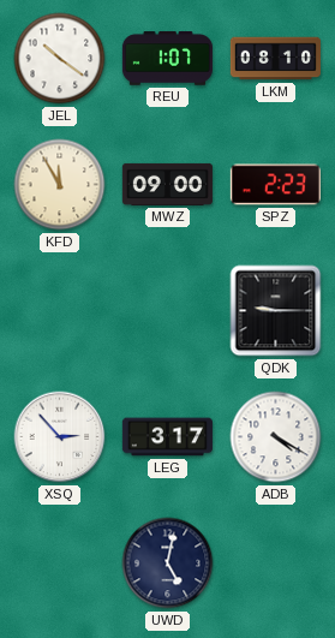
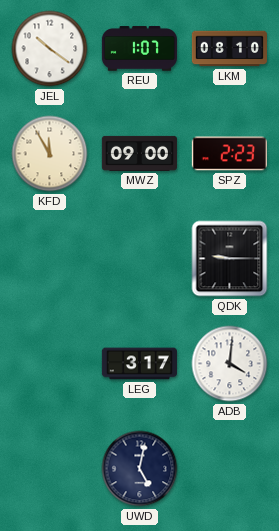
XSQ: 2:53 -> none
ADB: 4:20 -> 4:01
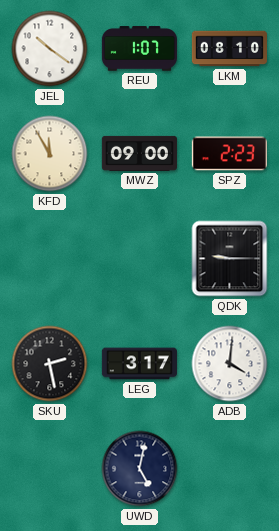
SKU: none -> 2:28
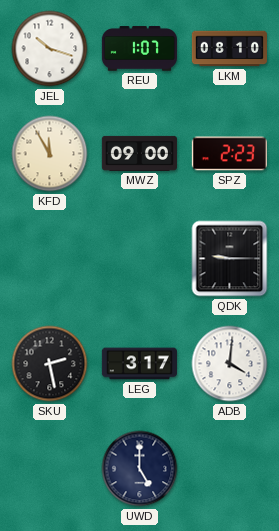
JEL: 10:21 -> 10:18
UWD: 5:02 -> 5:00
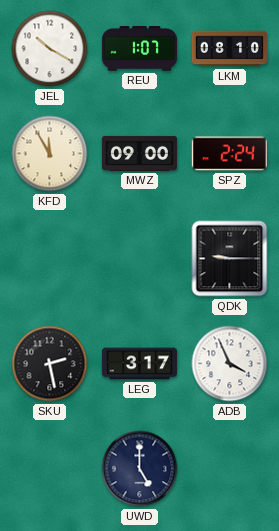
JEL: 10:18 -> 10:20
SPZ: 2:23 -> 2:24
ADB: 4:01 -> 3:56
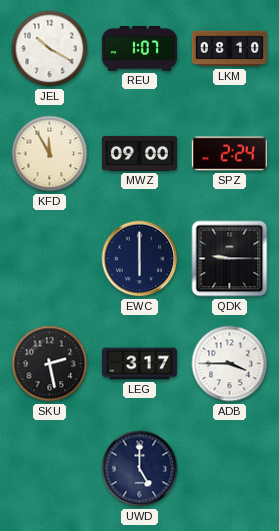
EWC: none -> 6:00
ADB: 3:56 -> 3:45
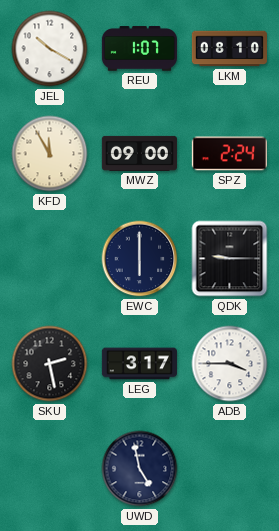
UWD: 5:00 -> 4:58
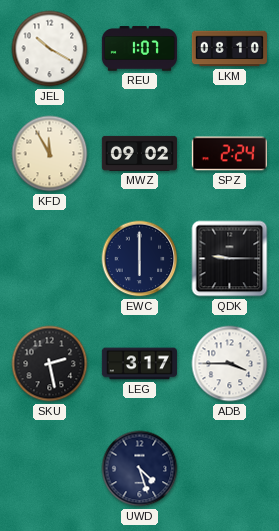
MWZ: 09:00 -> 09:02
UWD: 4:58 -> 4:27
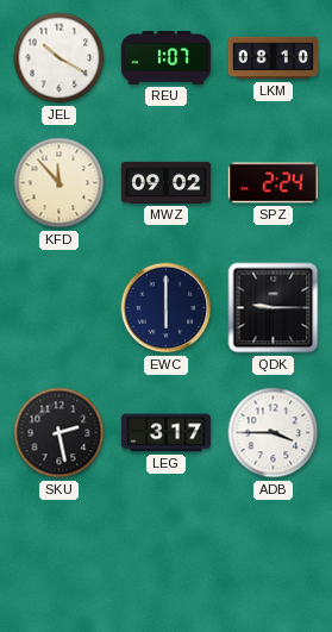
KFD: 11:55 -> 11:53
UWD: 4:27 -> none
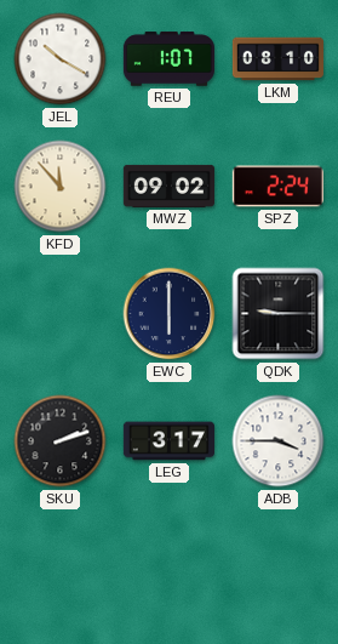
SKU: 2:28 -> 2:12
